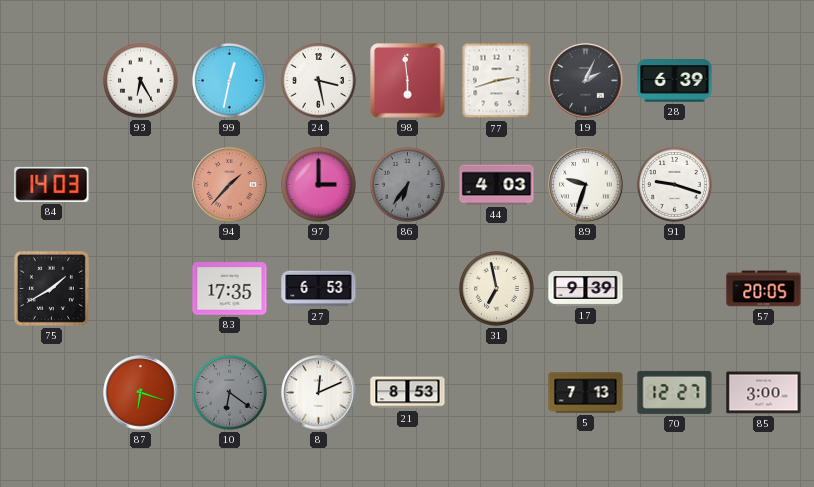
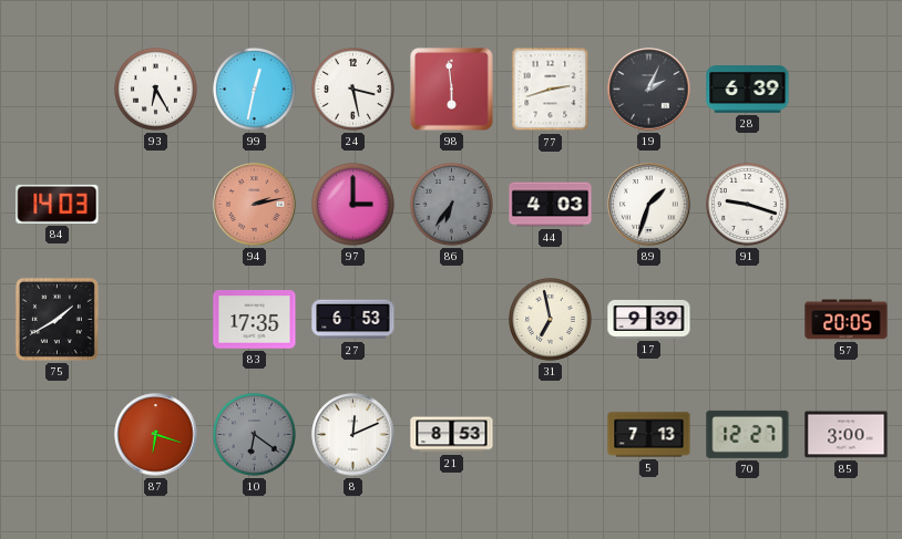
94: 1:37 -> 2:13
89: 9:33 -> 1:33
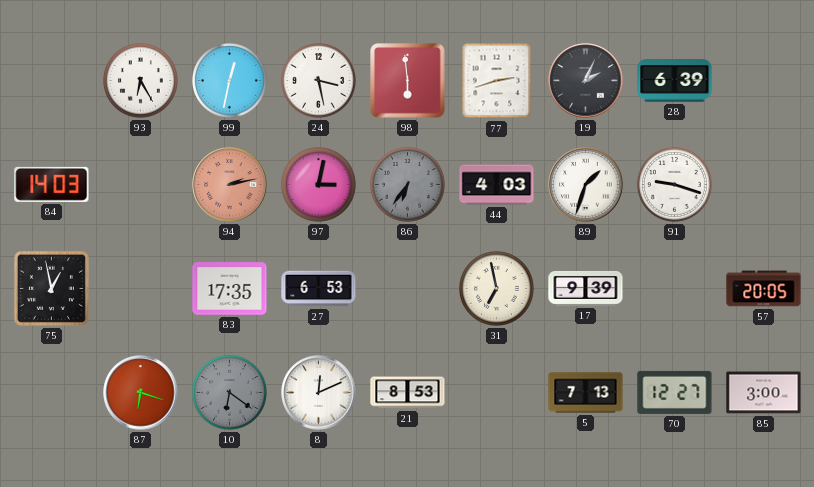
97: 3:00 -> 3:02
75: 1:40 -> 12:58
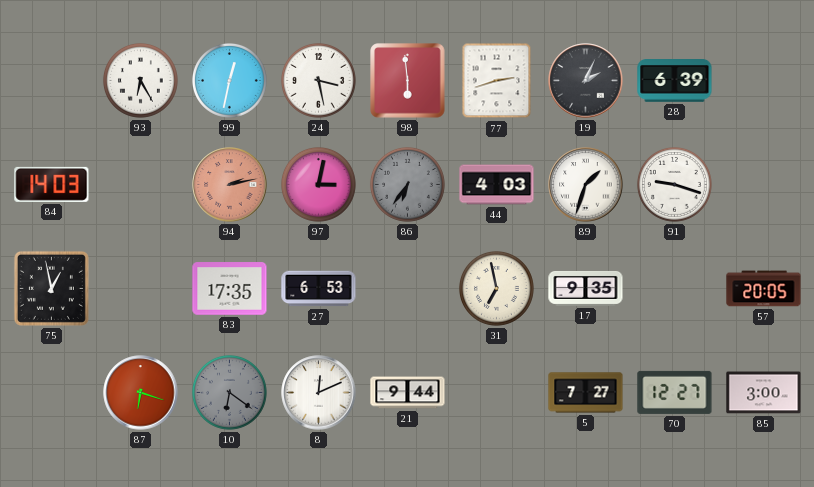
17: 9:39 -> 9:35
21: 8:53 -> 9:44
5: 7:13 -> 7:27
